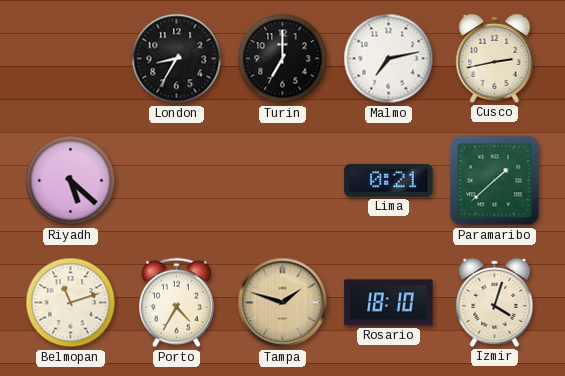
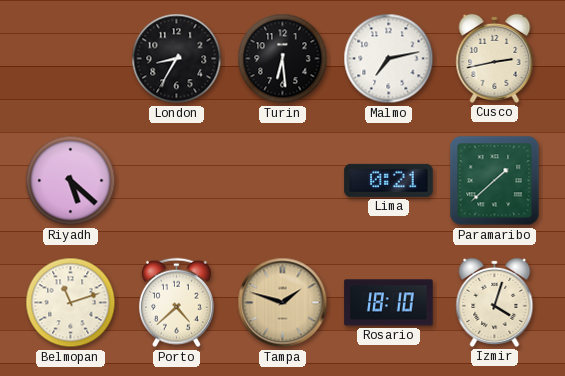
Turin: 7:00 -> 6:29
Porto: 4:35 -> 4:38
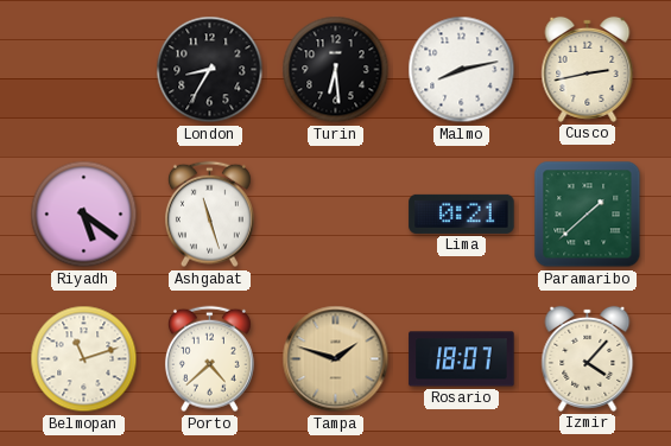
Malmo: 7:13 -> 8:13
Riyadh: 5:22 -> 5:21
Ashgabat: none -> 11:27
Rosario: 18:10 -> 18:07
Izmir: 4:03 -> 4:07
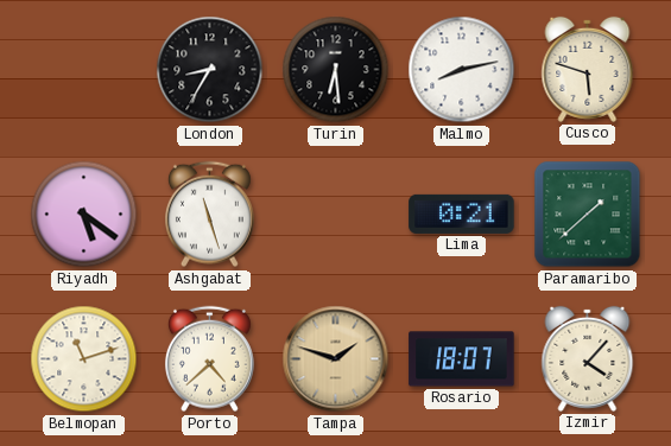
Cusco: 2:43 -> 5:48
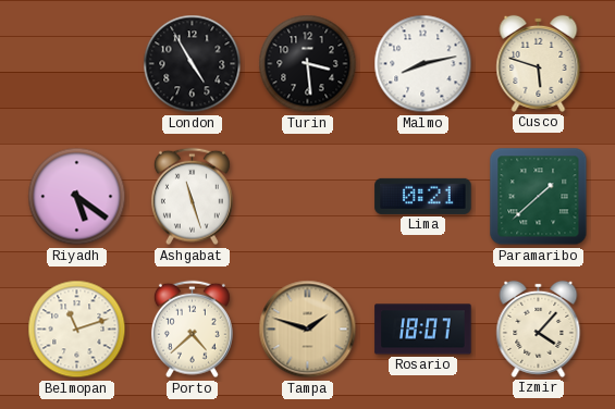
London: 8:35 -> 4:55
Turin: 6:29 -> 3:29
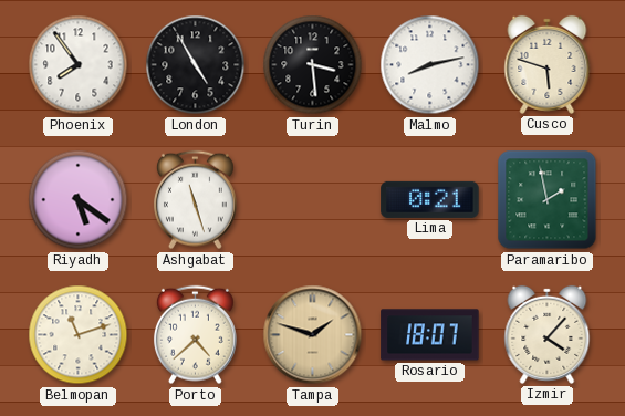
Phoenix: none -> 7:54
Paramaribo: 1:38 -> 1:58
